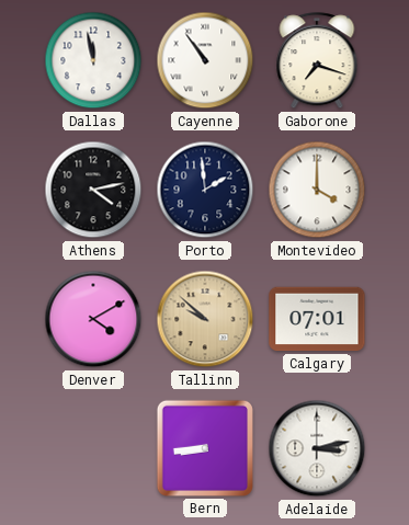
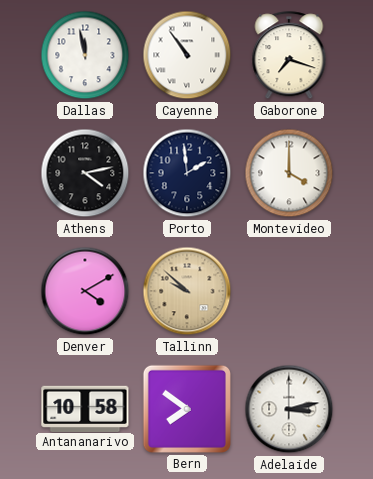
Calgary: 07:01 -> none
Antananarivo: none -> 10:58
Bern: 8:44 -> 7:51
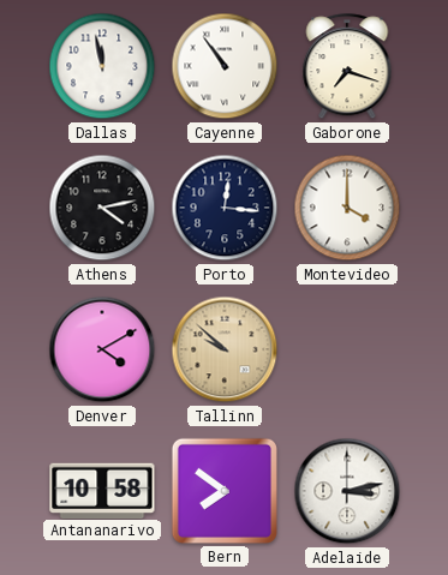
Porto: 1:59 -> 12:16
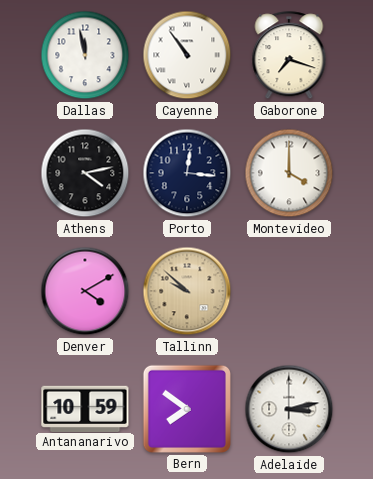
Antananarivo: 10:58 -> 10:59
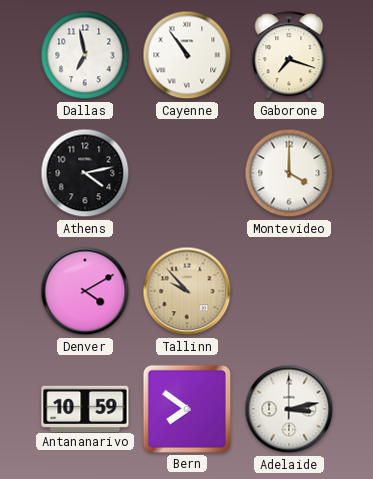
Dallas: 11:58 -> 6:58
Porto: 12:16 -> none
Tallinn: 9:52 -> 9:53
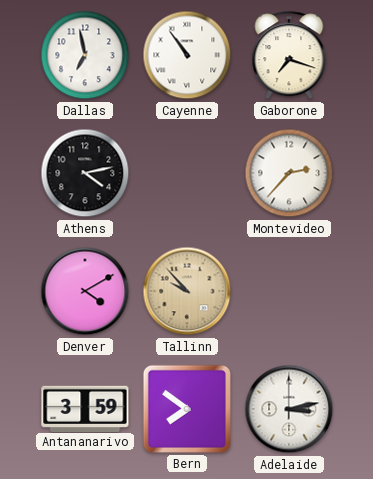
Montevideo: 4:00 -> 2:37
Antananarivo: 10:59 -> 3:59
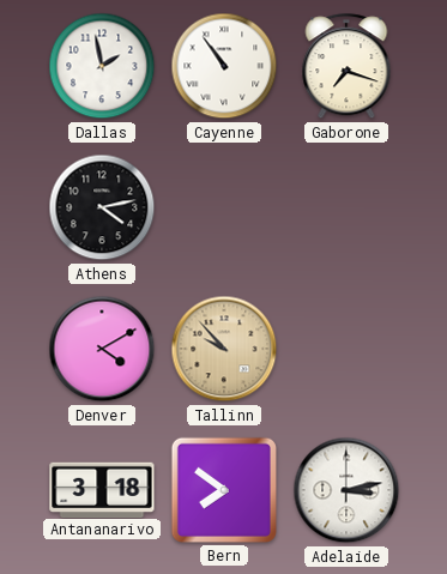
Dallas: 6:58 -> 1:58
Montevideo: 2:37 -> none
Antananarivo: 3:59 -> 3:18
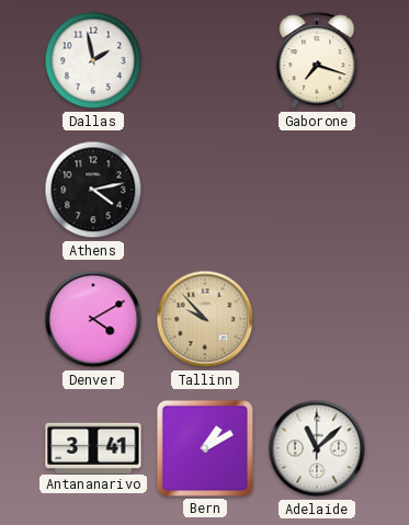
Cayenne: 10:54 -> none
Antananarivo: 3:18 -> 3:41
Bern: 7:51 -> 1:10
Adelaide: 3:13 -> 11:08
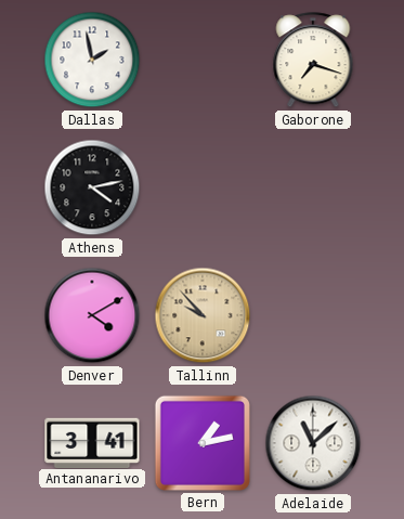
Bern: 1:10 -> 1:13
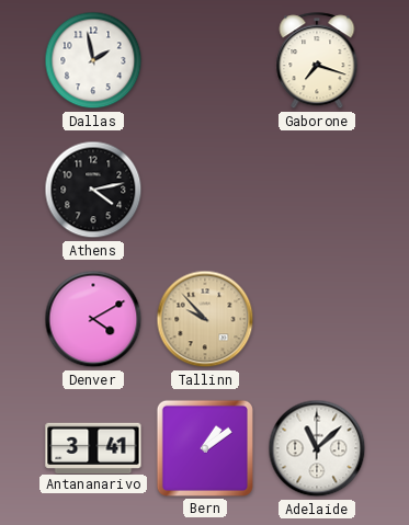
Bern: 1:13 -> 1:09
